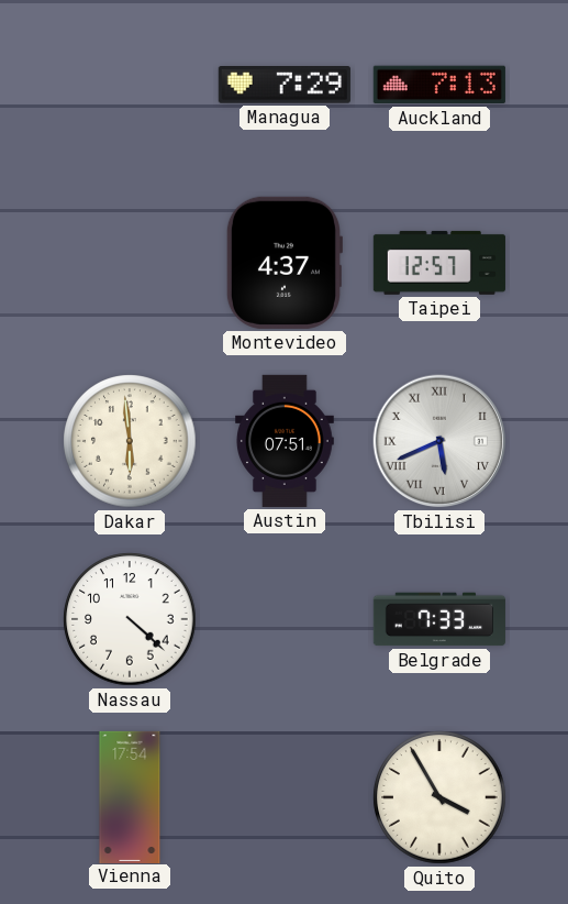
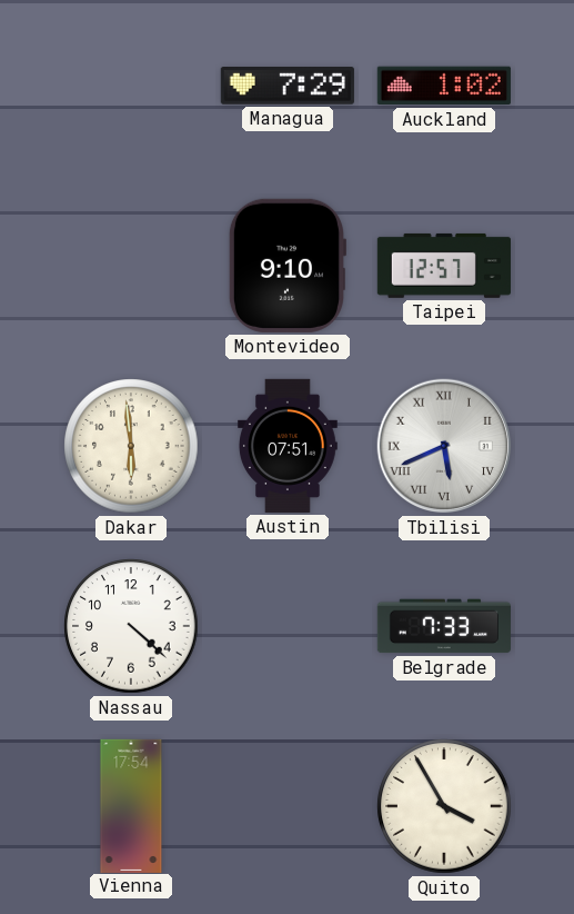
Auckland: 7:13 -> 1:02
Montevideo: 4:37 -> 9:10
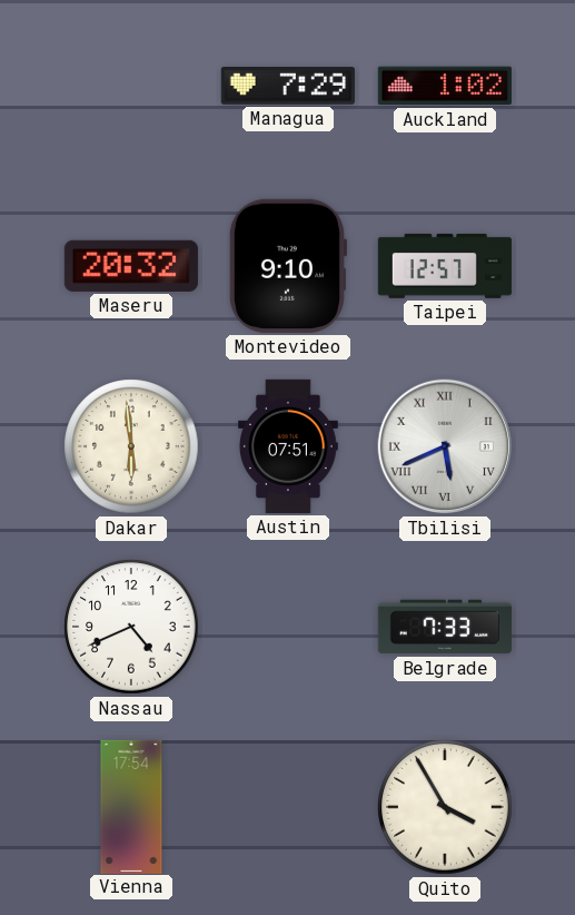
Maseru: none -> 20:32
Nassau: 4:22 -> 4:41
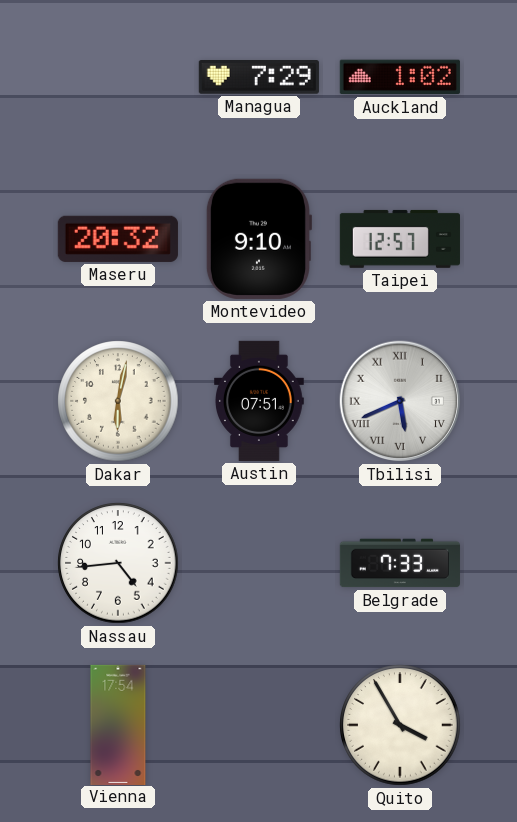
Dakar: 5:59 -> 6:02
Nassau: 4:41 -> 4:44
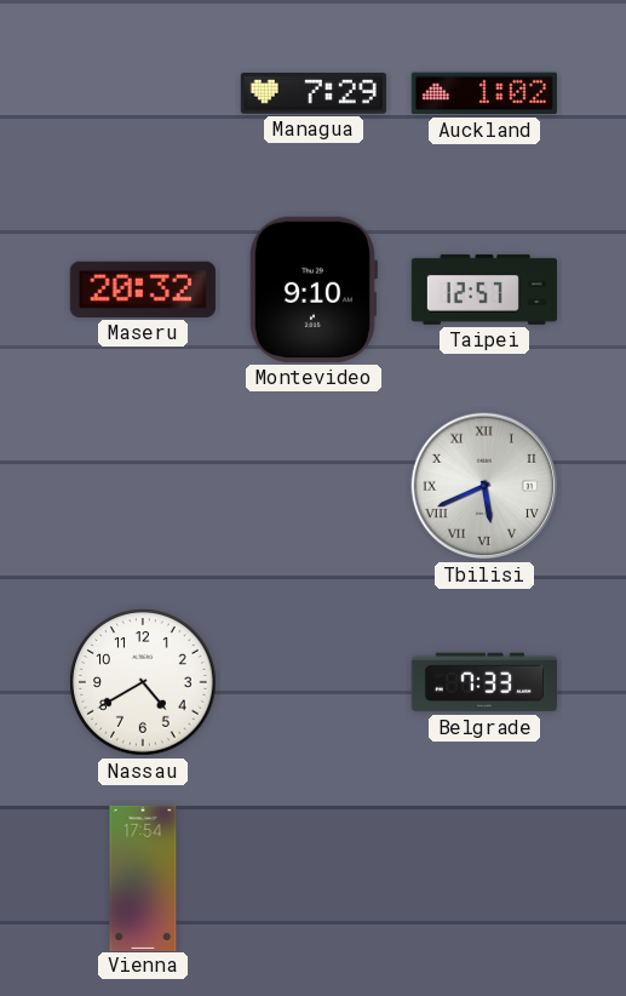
Dakar: 6:02 -> none
Austin: 07:51 -> none
Nassau: 4:44 -> 4:40
Quito: 3:55 -> none
